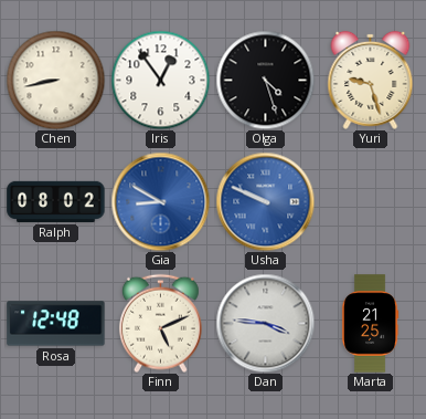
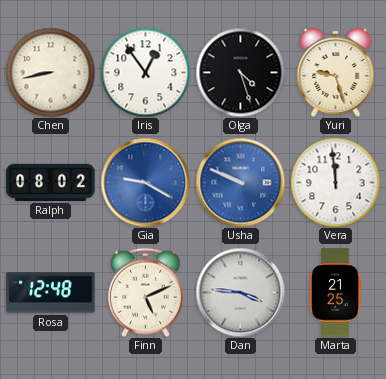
Gia: 8:50 -> 9:20
Vera: none -> 11:59
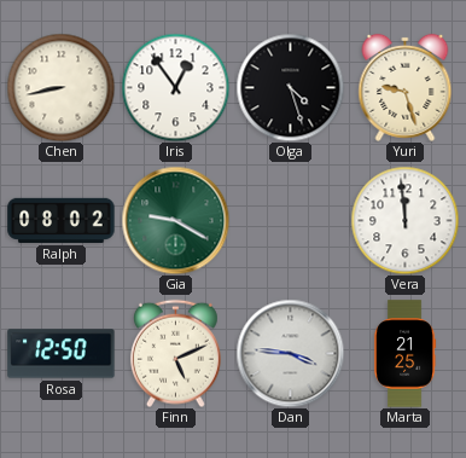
Gia dial: blue -> green
Usha: 9:49 -> none
Rosa: 12:48 -> 12:50
